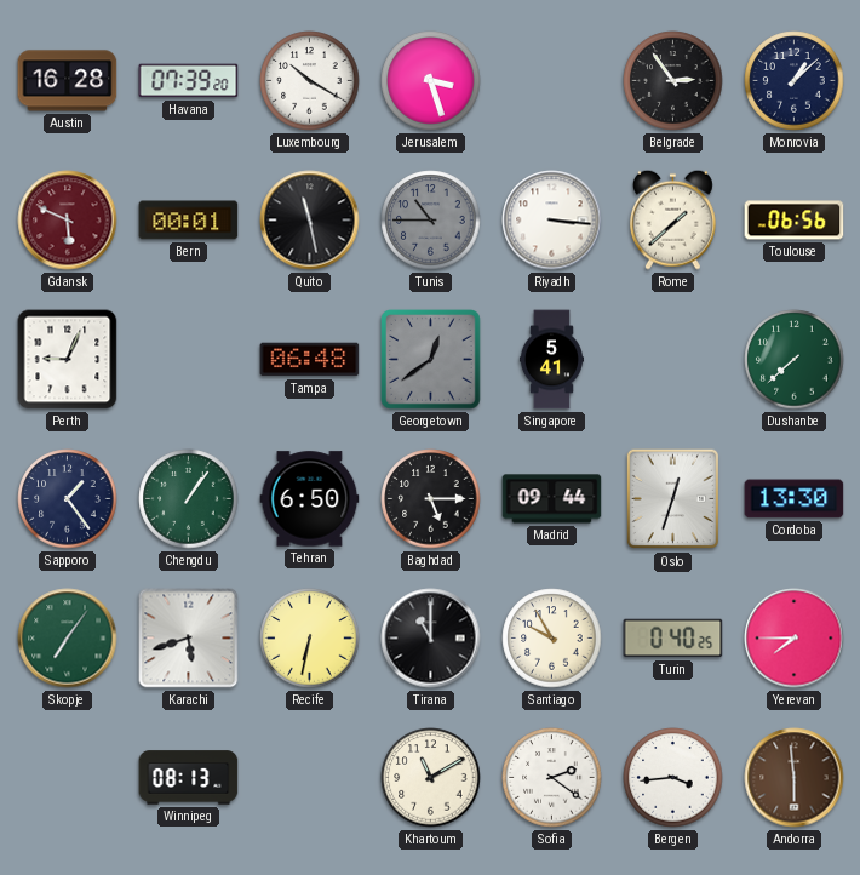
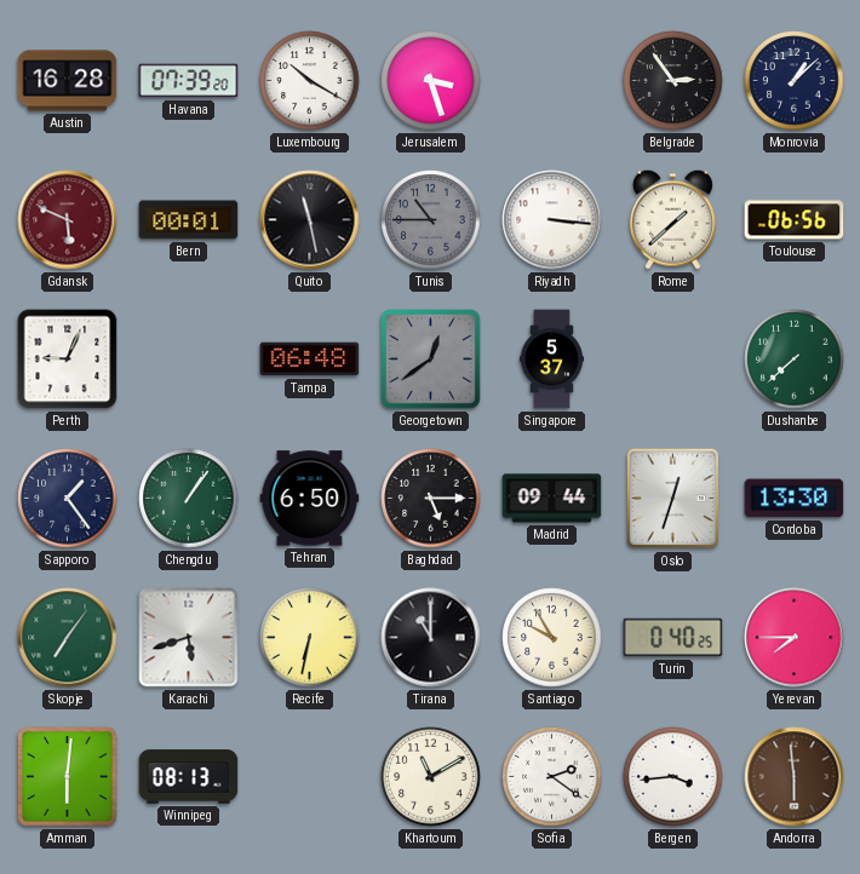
Singapore: 5:41 -> 5:37
Amman: none -> 6:01
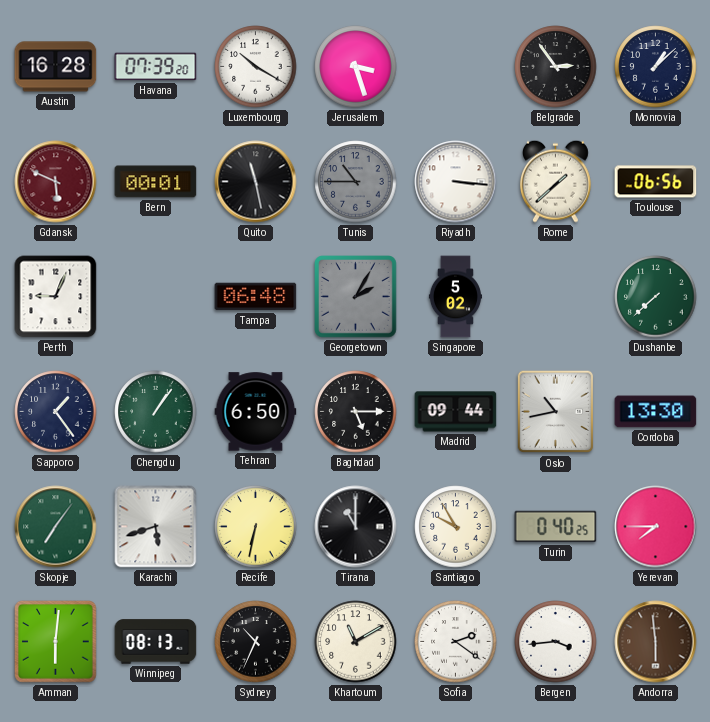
Georgetown: 12:39 -> 2:05
Singapore: 5:37 -> 5:02
Oslo: 12:33 -> 10:43
Sydney: none -> 10:34
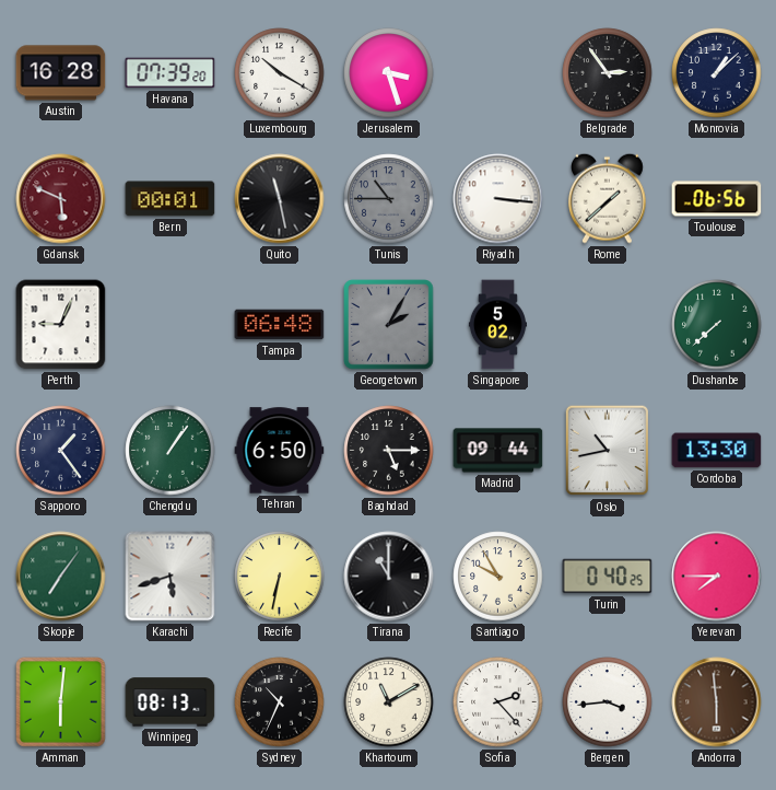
Sofia: 2:21 -> 2:23
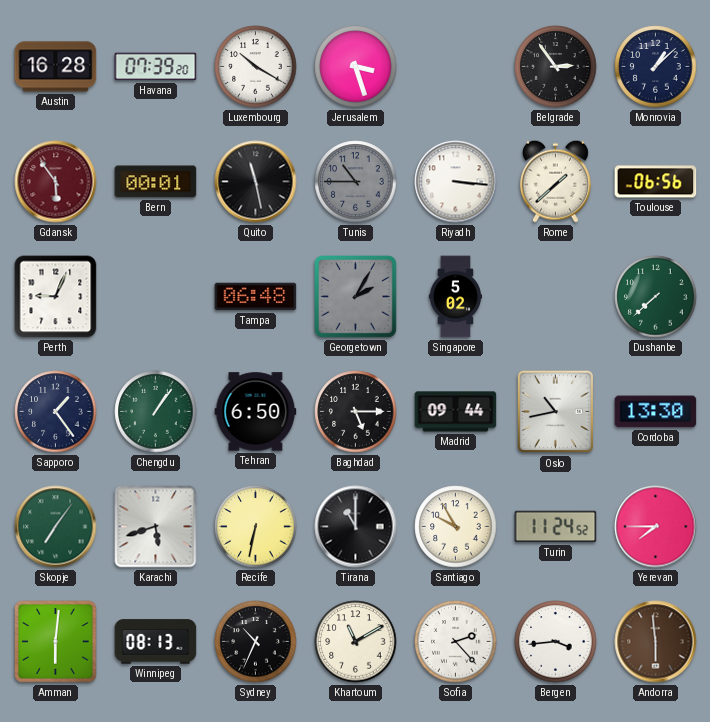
Gdansk: 5:49 -> 5:54
Turin: 0:40 -> 11:24
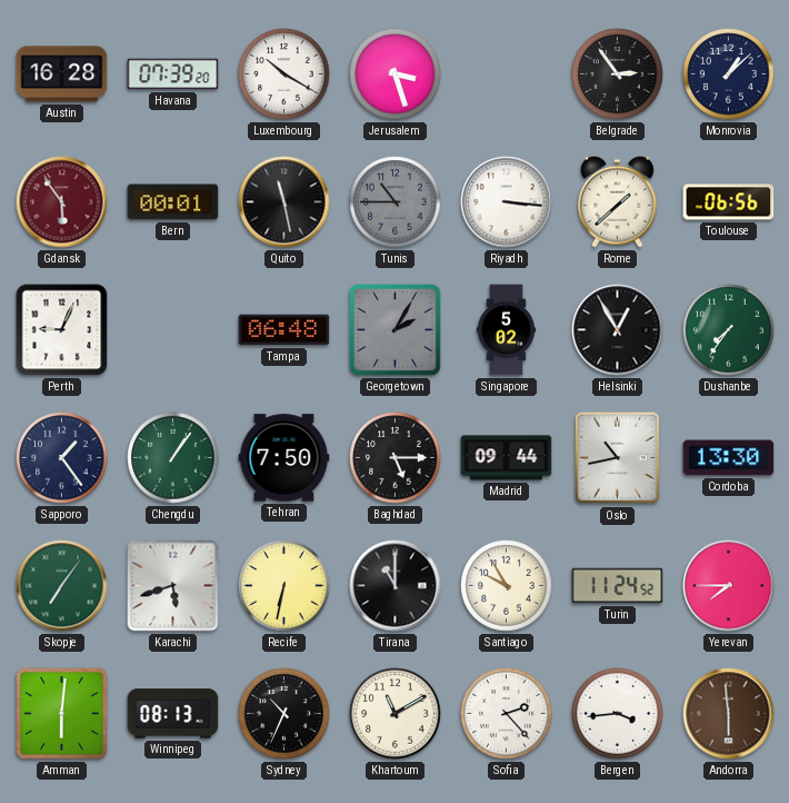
Helsinki: none -> 12:55
Dushanbe: 7:38 -> 7:36
Tehran: 6:50 -> 7:50
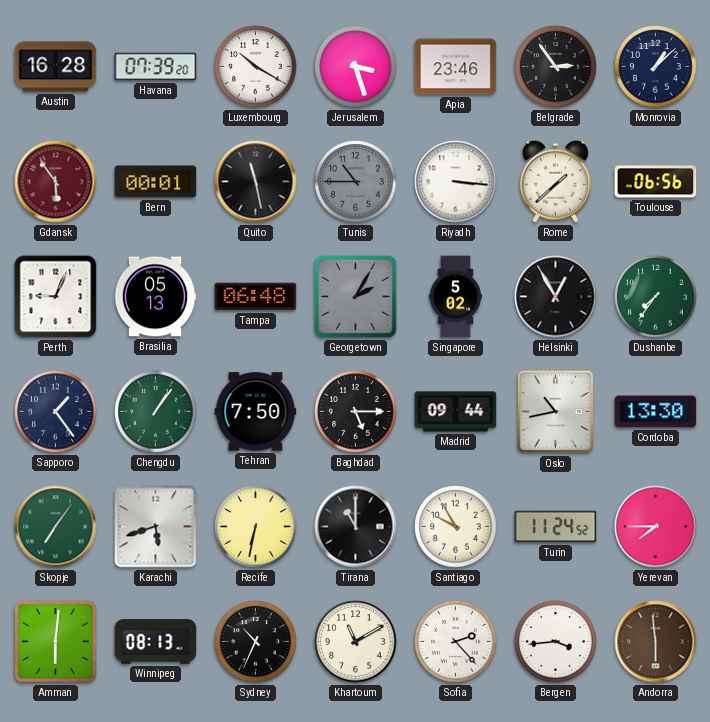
Apia: none -> 23:46
Brasilia: none -> 05:13
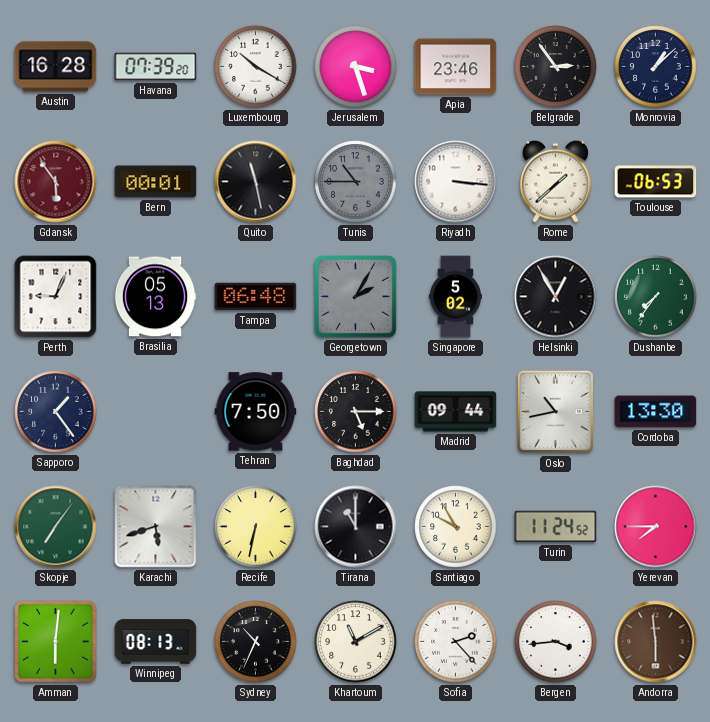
Toulouse: 06:56 -> 06:53
Chengdu: 1:06 -> none
